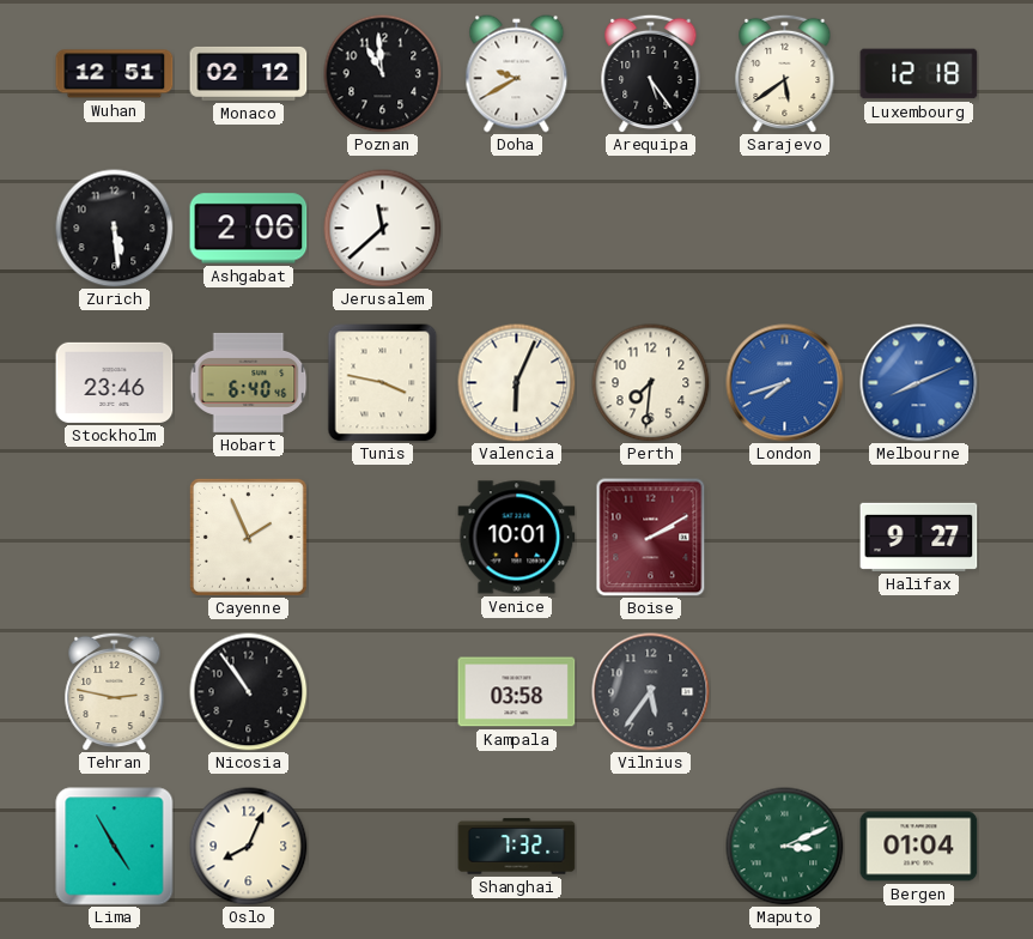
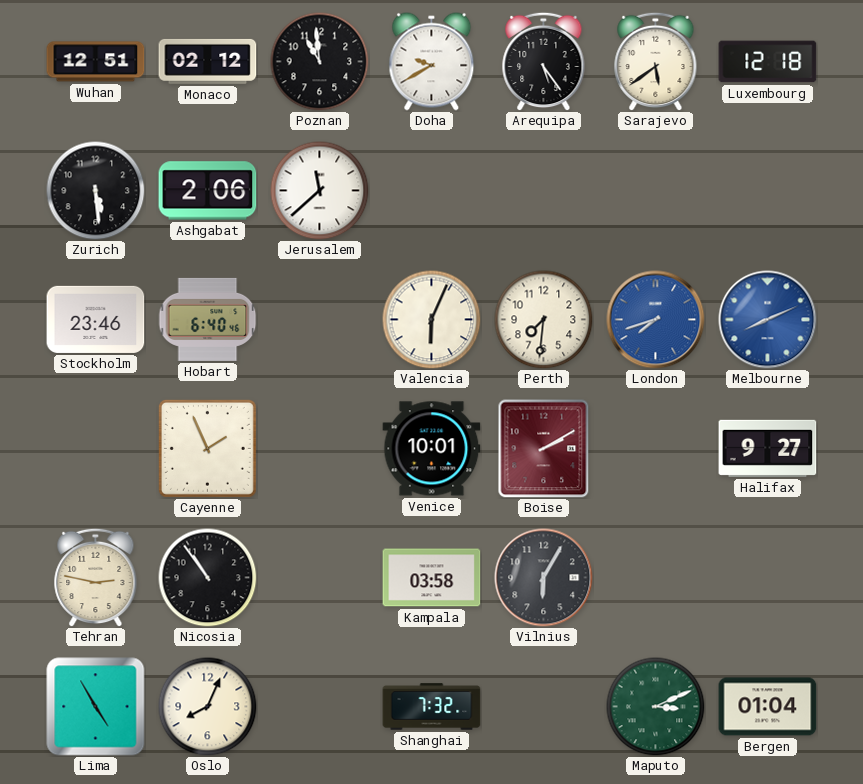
Tunis: 3:47 -> none
Vilnius: 5:36 -> 6:05
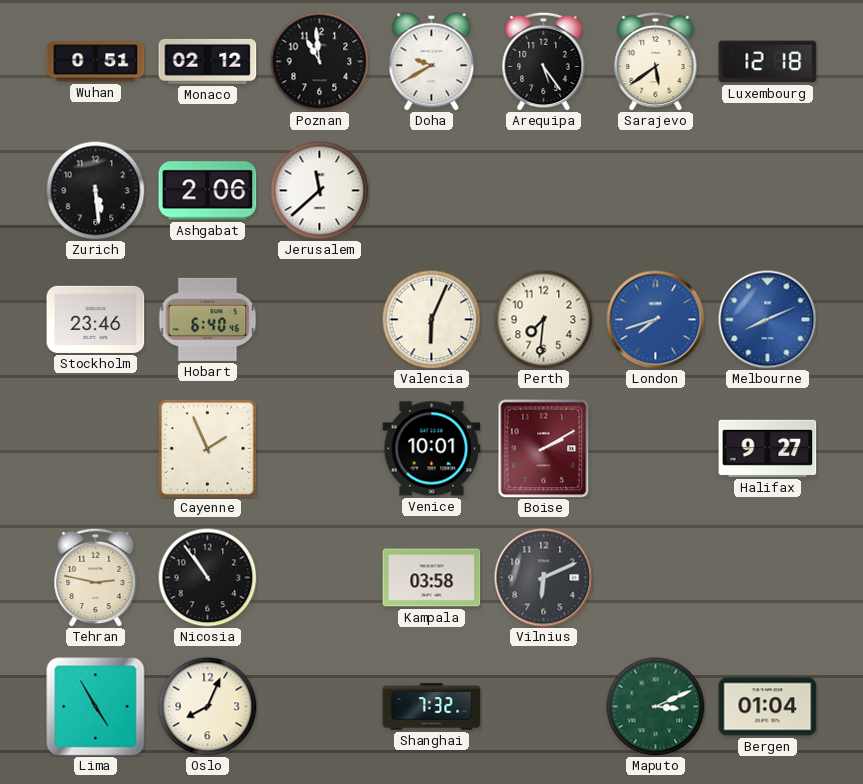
Wuhan: 12:51 -> 0:51
Vilnius: 6:05 -> 6:11
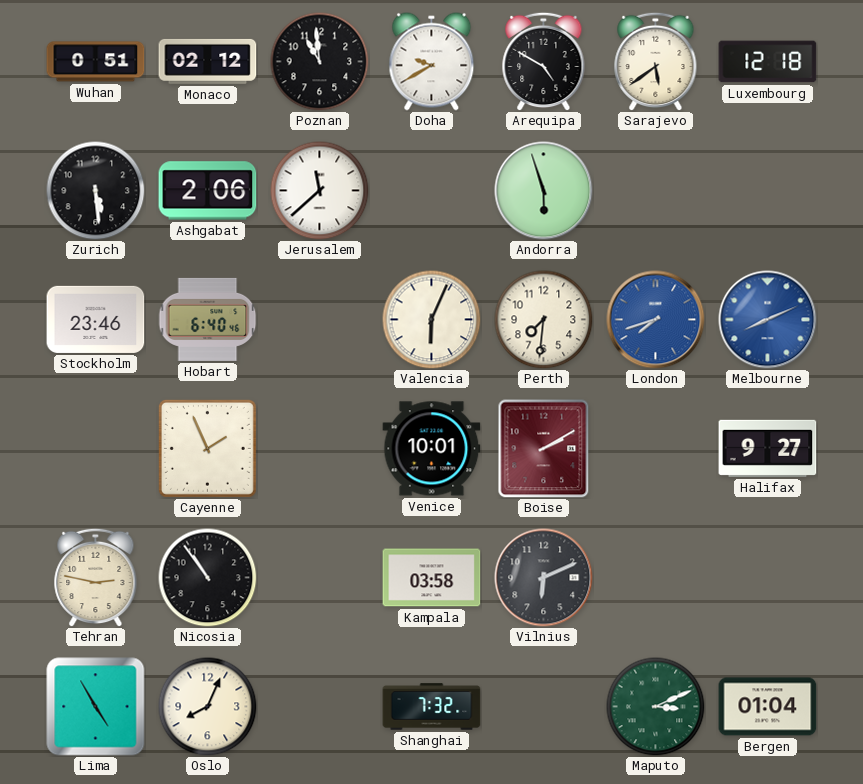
Arequipa: 5:24 -> 4:50
Andorra: none -> 5:57
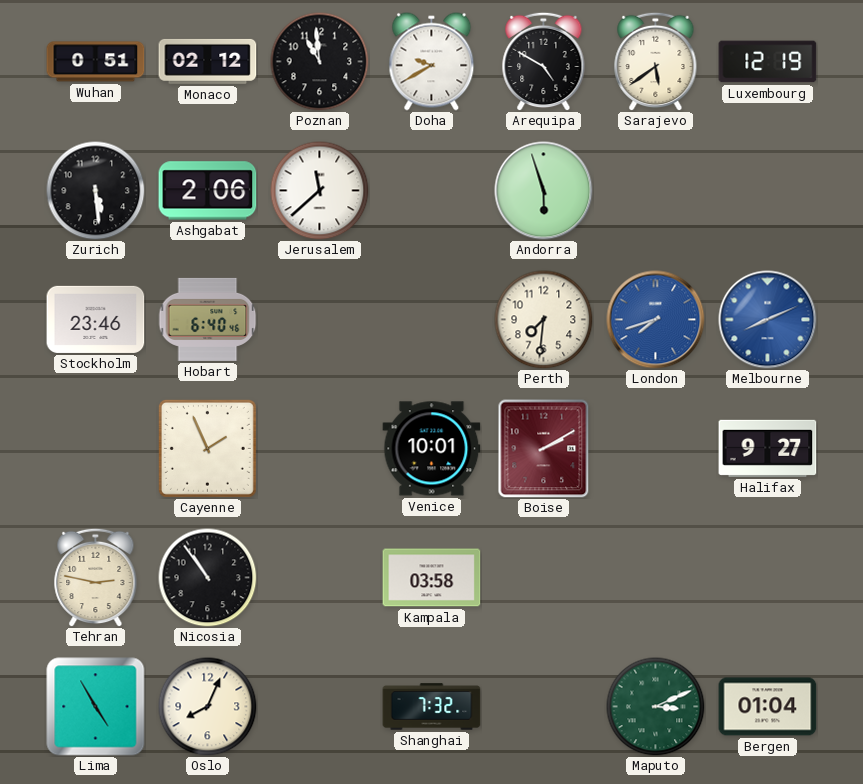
Luxembourg: 12:18 -> 12:19
Valencia: 6:04 -> none
Vilnius: 6:11 -> none
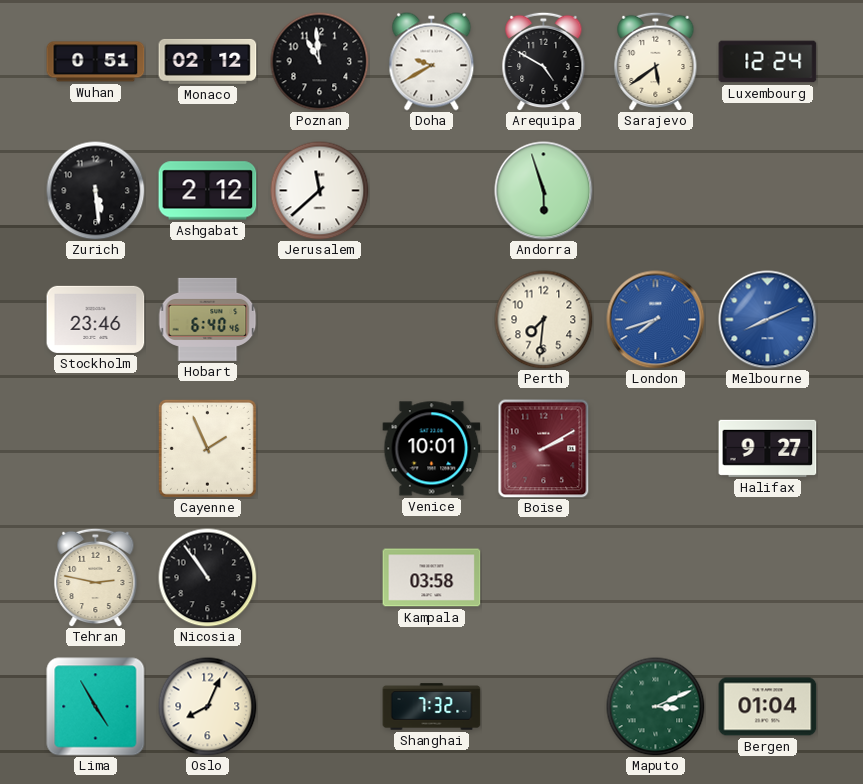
Luxembourg: 12:19 -> 12:24
Ashgabat: 2:06 -> 2:12
